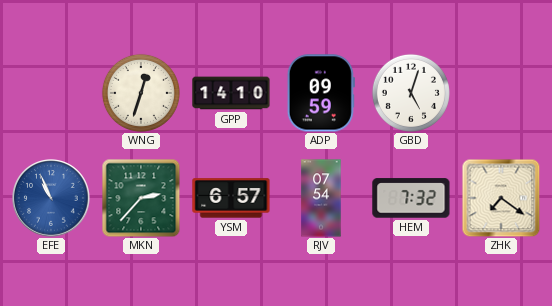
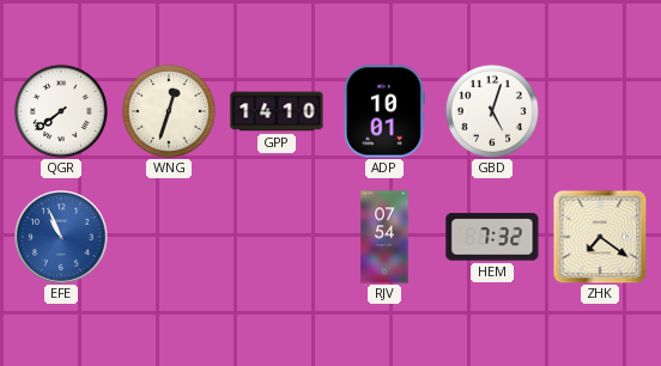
QGR: none -> 7:39
ADP: 09:59 -> 10:01
MKN: 2:37 -> none
YSM: 6:57 -> none
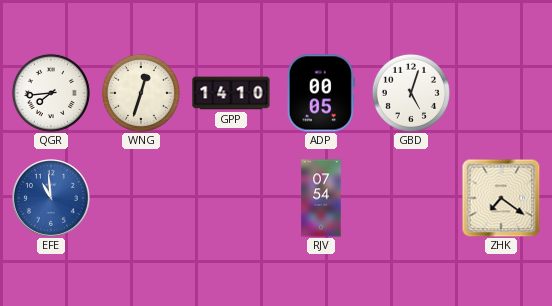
QGR: 7:39 -> 7:44
ADP: 10:01 -> 00:05
EFE: 10:56 -> 10:59
HEM: 7:32 -> none
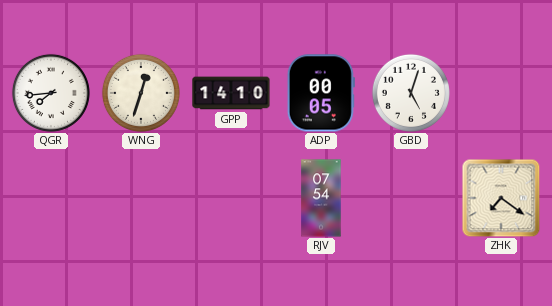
EFE: 10:59 -> none
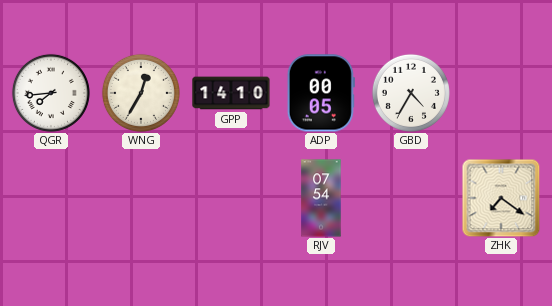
WNG: 12:33 -> 12:35
GBD: 5:03 -> 4:35
